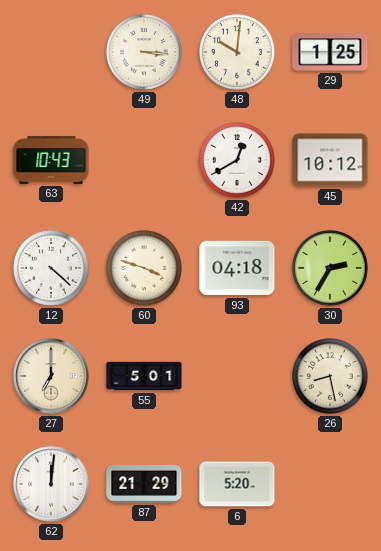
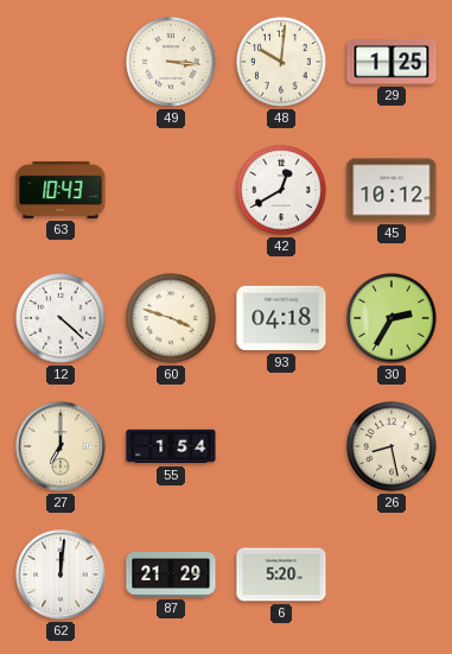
55: 5:01 -> 1:54
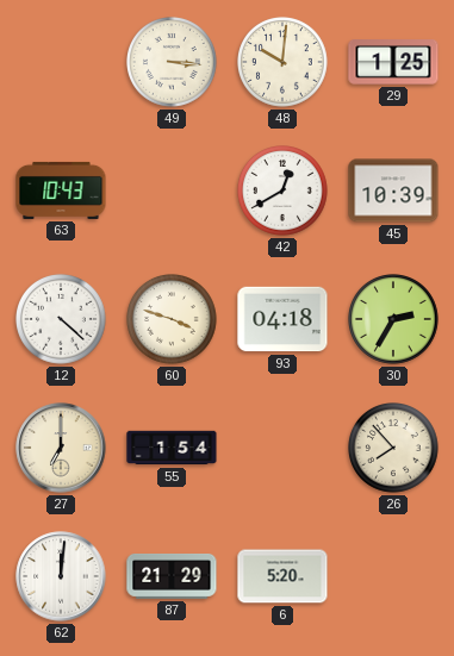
45: 10:12 -> 10:39
26: 8:28 -> 7:53
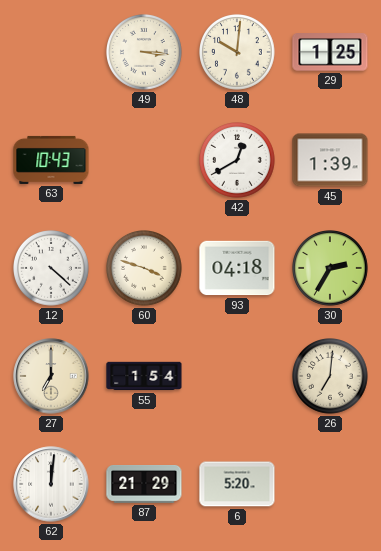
45: 10:39 -> 1:39
26: 7:53 -> 7:01
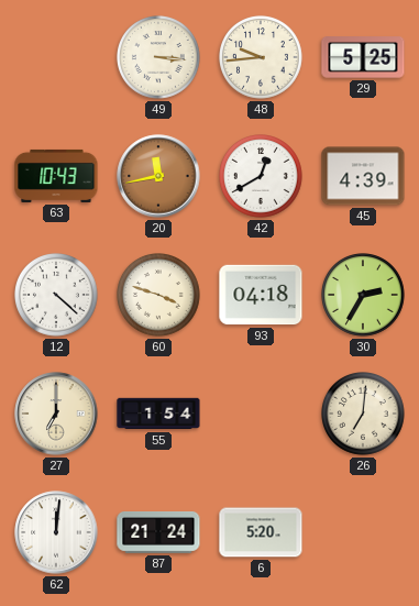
48: 10:01 -> 9:44
29: 1:25 -> 5:25
20: none -> 11:43
45: 1:39 -> 4:39
87: 21:29 -> 21:24
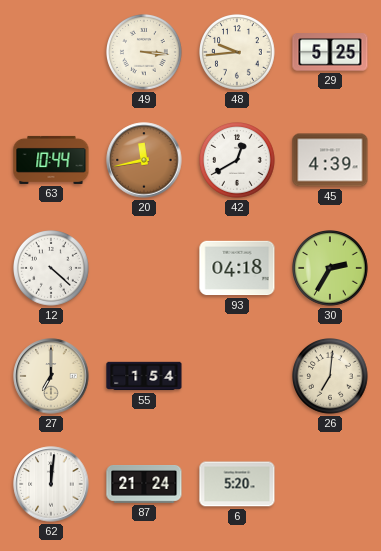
63: 10:43 -> 10:44
60: 3:48 -> none
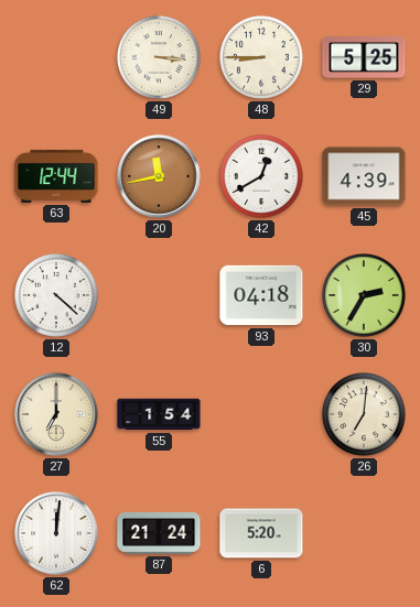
48: 9:44 -> 8:45
63: 10:44 -> 12:44
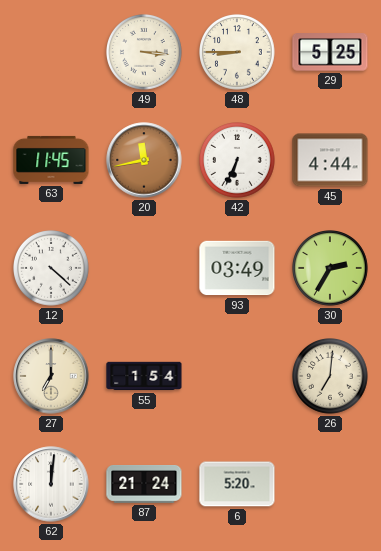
63: 12:44 -> 11:45
42: 12:40 -> 6:34
45: 4:39 -> 4:44
93: 04:18 -> 03:49
